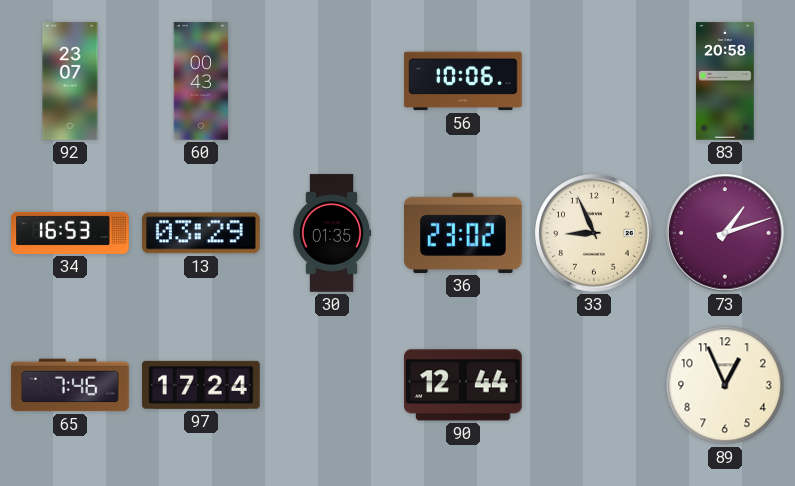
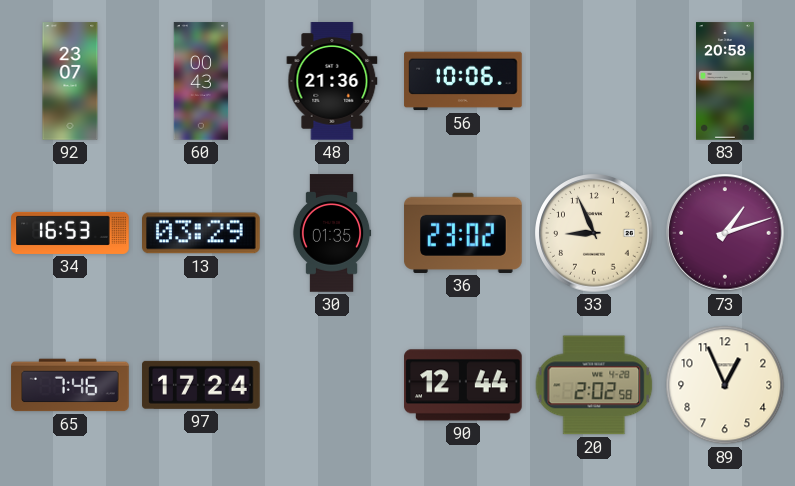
48: none -> 21:36
20: none -> 2:02
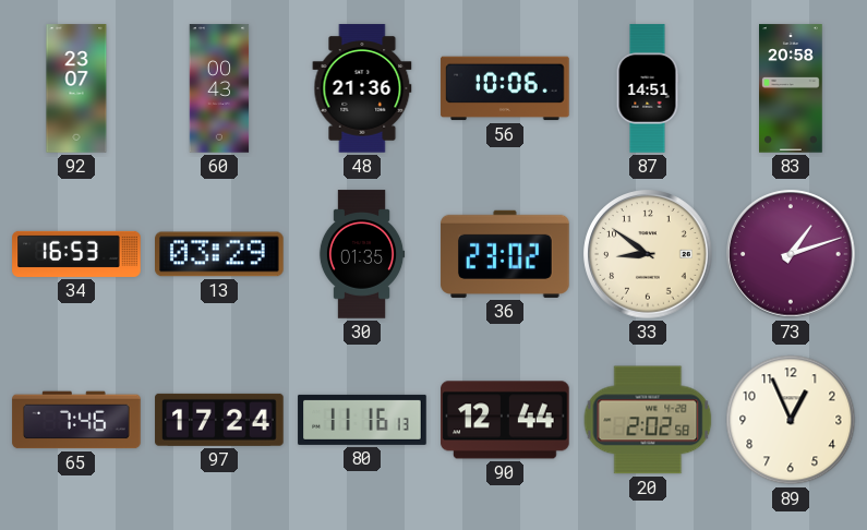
87: none -> 14:51
33: 8:56 -> 8:51
80: none -> 11:16
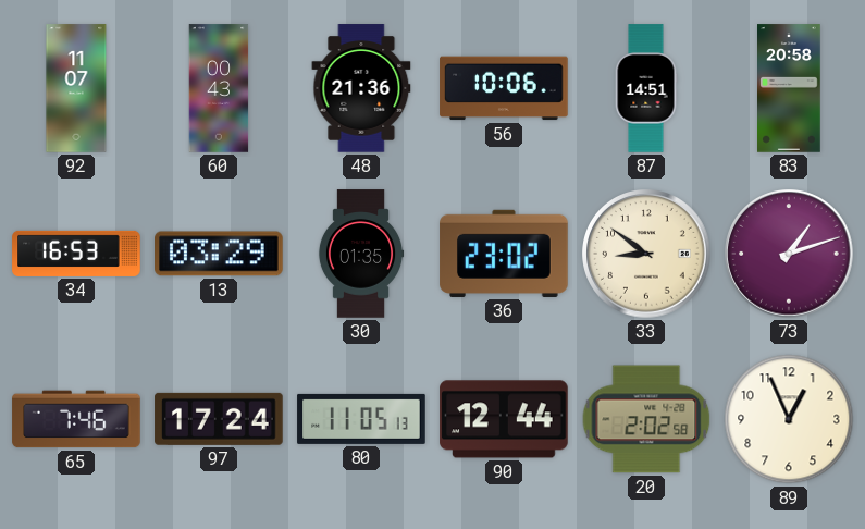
92: 23:07 -> 11:07
80: 11:16 -> 11:05
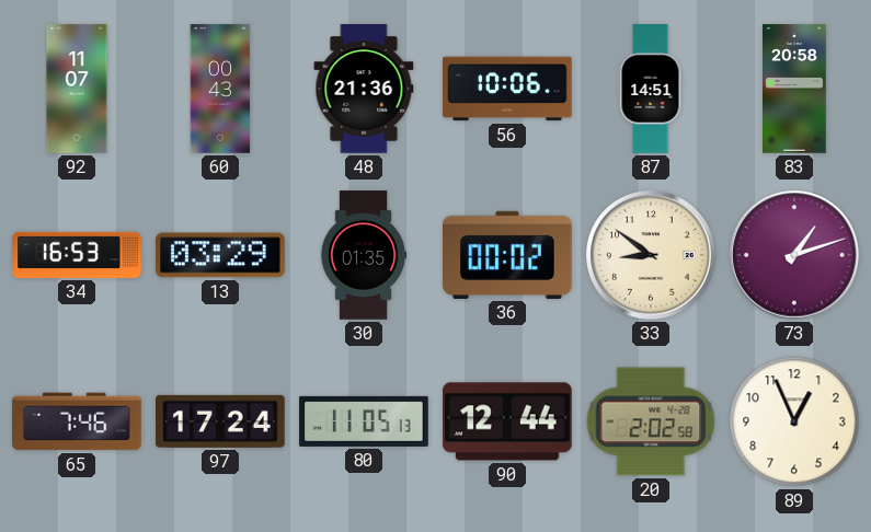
36: 23:02 -> 00:02
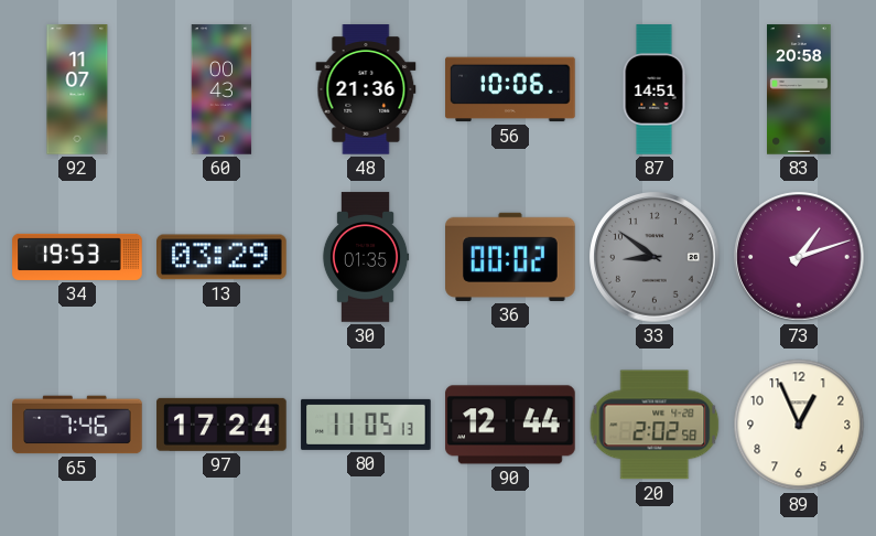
34: 16:53 -> 19:53
33 dial: cream -> grey
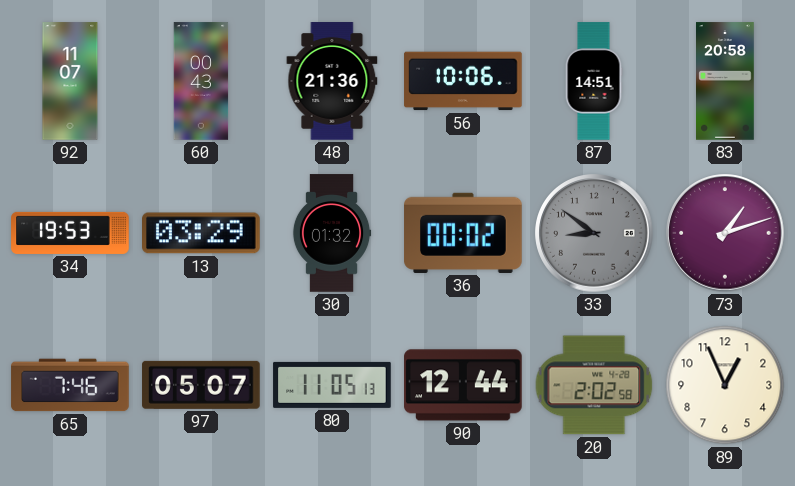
30: 01:35 -> 01:32
97: 17:24 -> 05:07
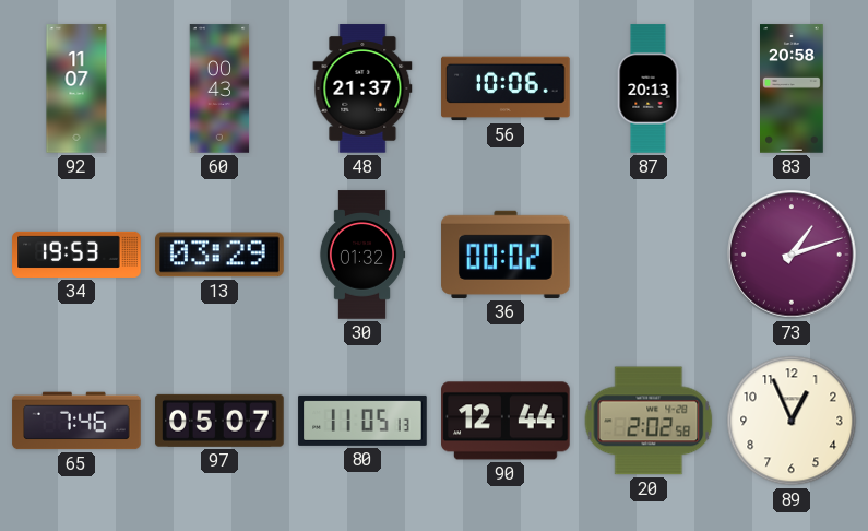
48: 21:36 -> 21:37
87: 14:51 -> 20:13
33: 8:51 -> none
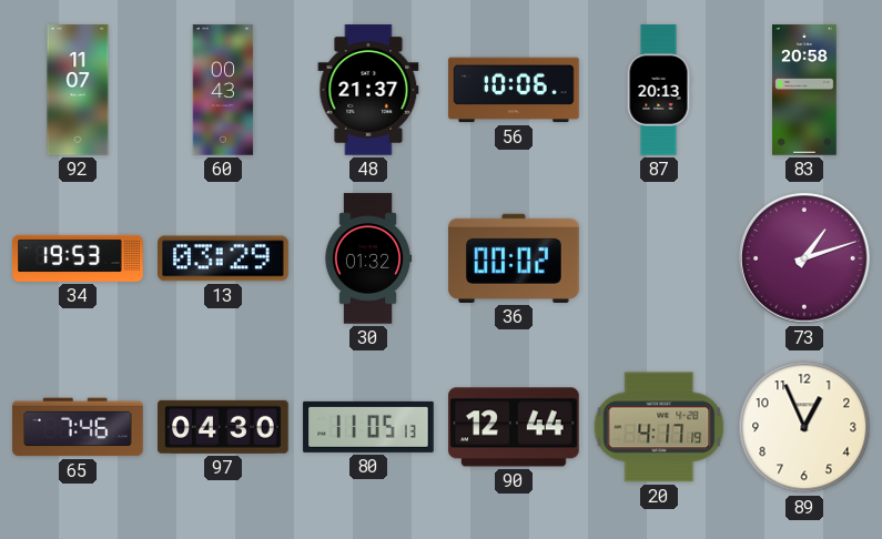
97: 05:07 -> 04:30
20: 2:02 -> 4:17
